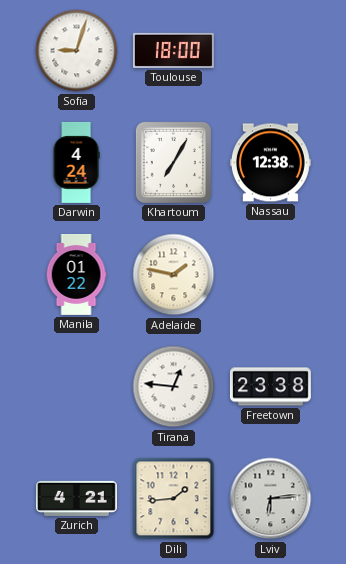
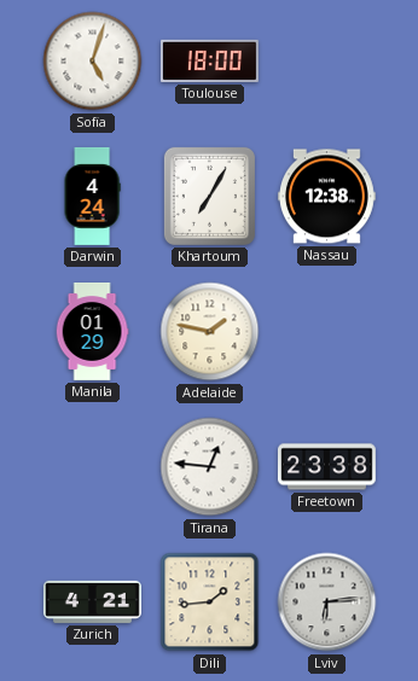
Sofia: 9:03 -> 5:03
Manila: 01:22 -> 01:29
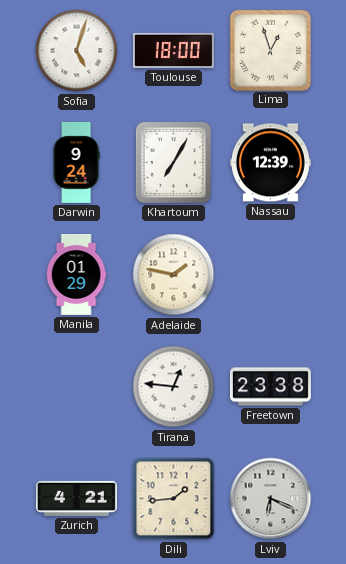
Lima: none -> 12:57
Darwin: 4:24 -> 9:24
Nassau: 12:38 -> 12:39
Lviv: 6:14 -> 6:19
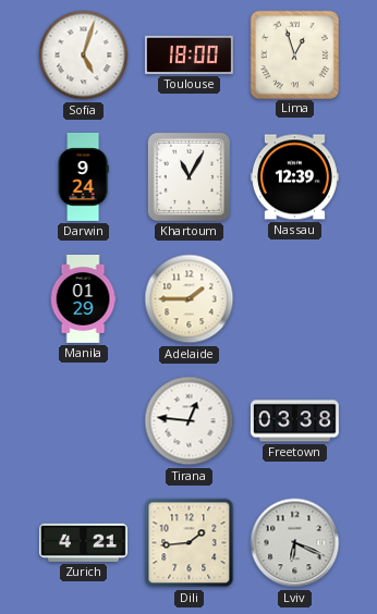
Khartoum: 7:05 -> 11:05
Adelaide: 1:47 -> 1:45
Freetown: 23:38 -> 03:38
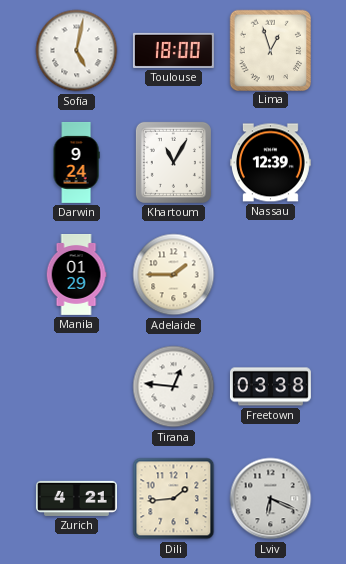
Sofia: 5:03 -> 5:02
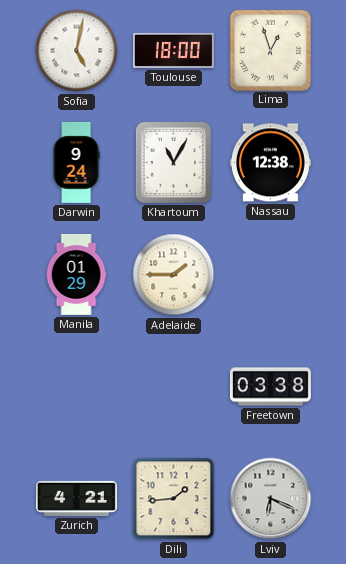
Nassau: 12:39 -> 12:38
Tirana: 12:46 -> none
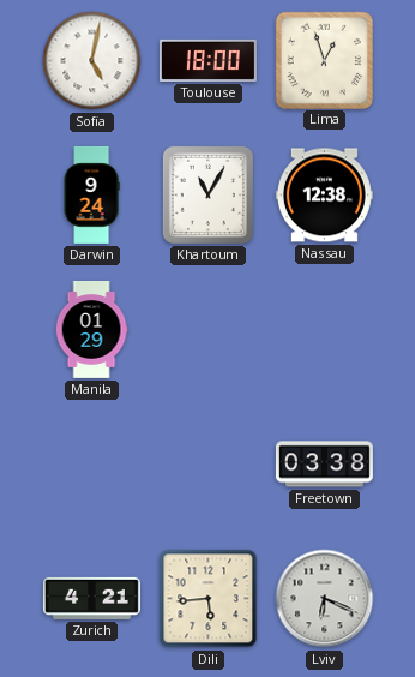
Adelaide: 1:45 -> none
Dili: 1:44 -> 5:44
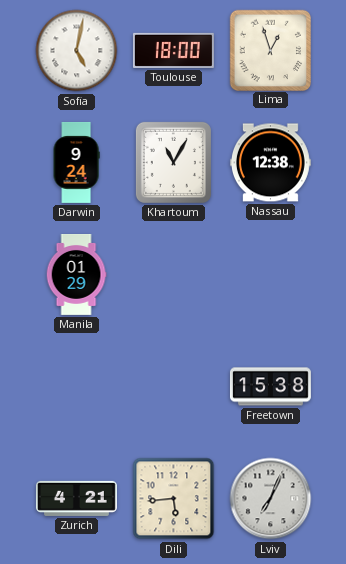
Freetown: 03:38 -> 15:38
Lviv: 6:19 -> 7:04
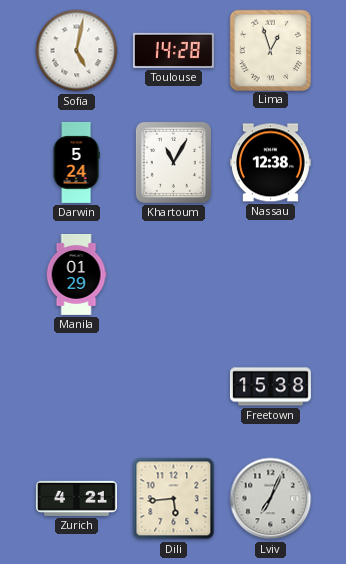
Toulouse: 18:00 -> 14:28
Darwin: 9:24 -> 5:24
